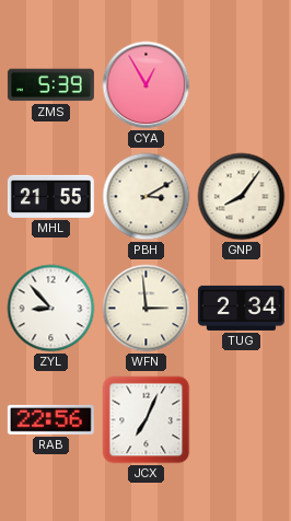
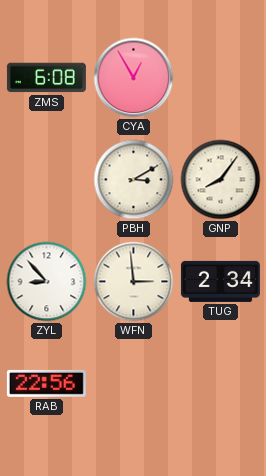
ZMS: 5:39 -> 6:08
MHL: 21:55 -> none
JCX: 7:04 -> none
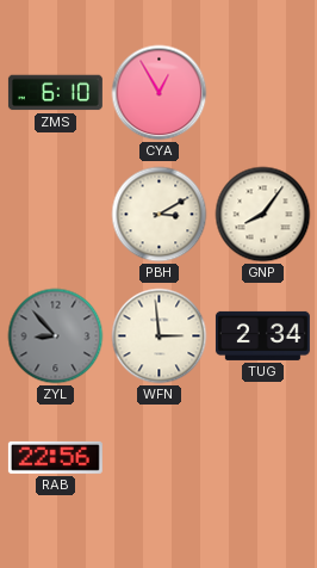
ZMS: 6:08 -> 6:10
ZYL dial: white -> grey
